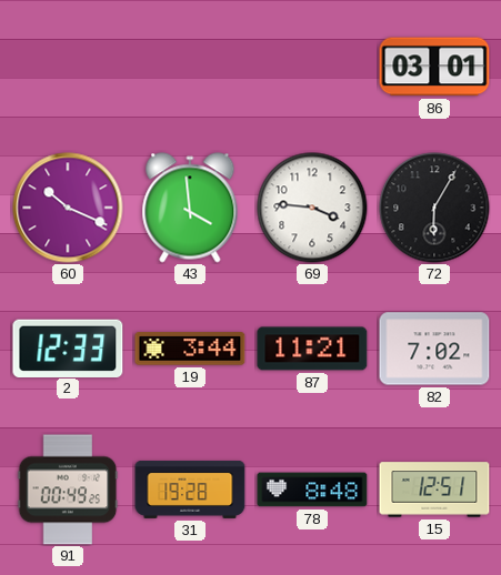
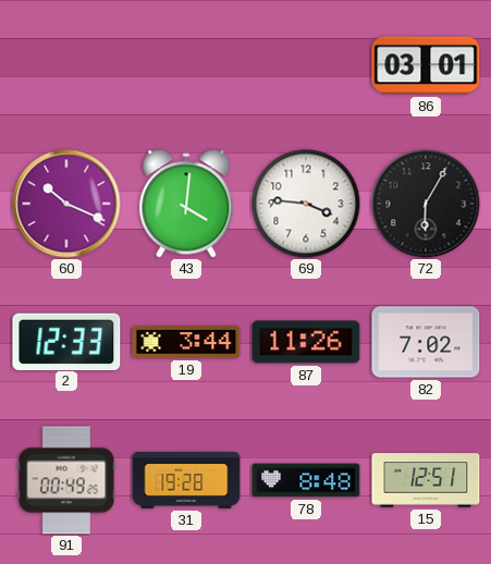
43: 3:59 -> 4:01
87: 11:21 -> 11:26
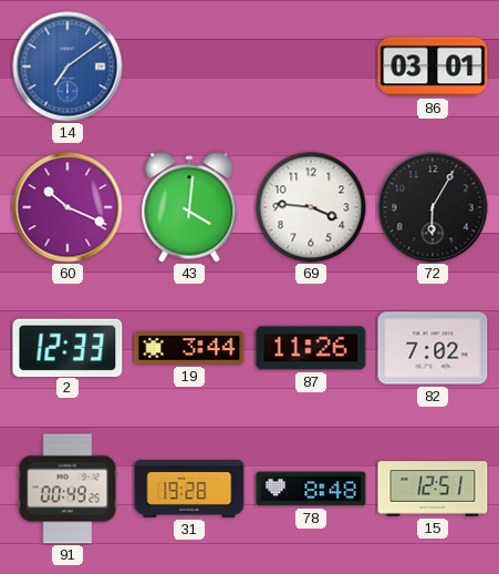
14: none -> 7:09
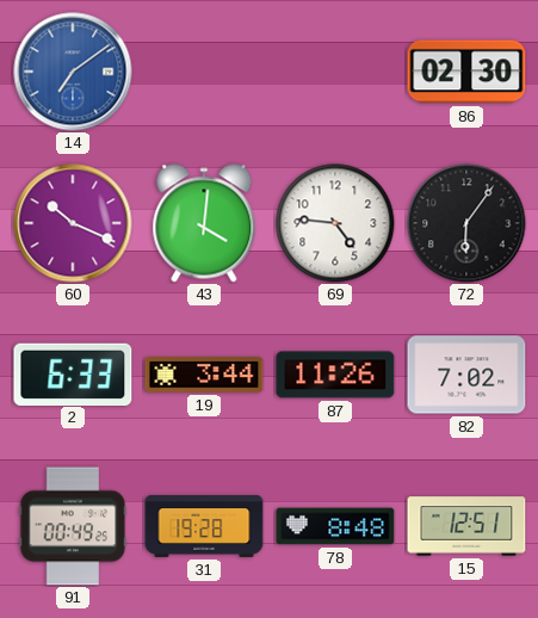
86: 03:01 -> 02:30
69: 3:46 -> 4:46
72: 6:05 -> 6:06
2: 12:33 -> 6:33
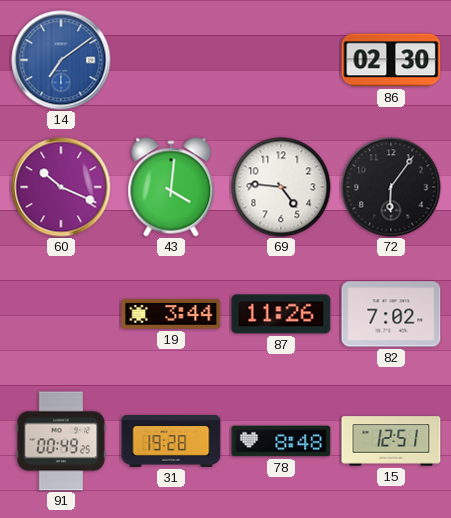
2: 6:33 -> none
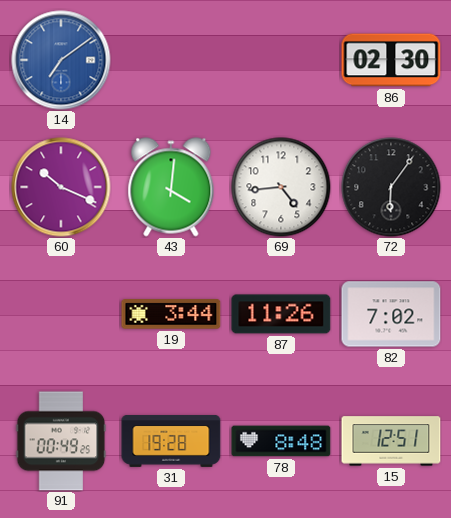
69: 4:46 -> 4:44
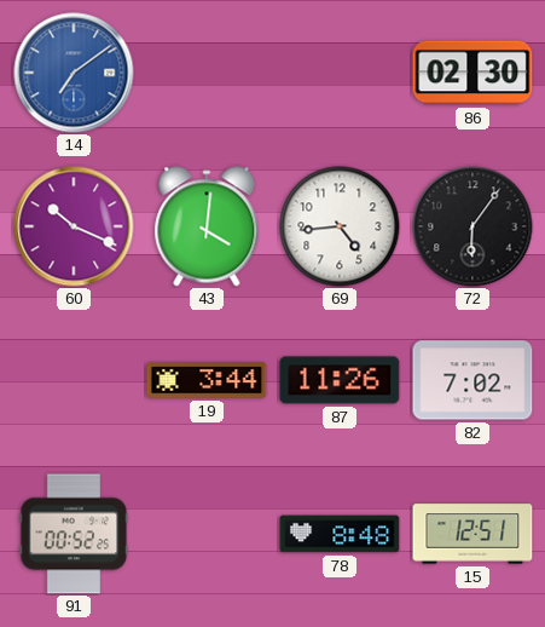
91: 00:49 -> 00:52
31: 19:28 -> none
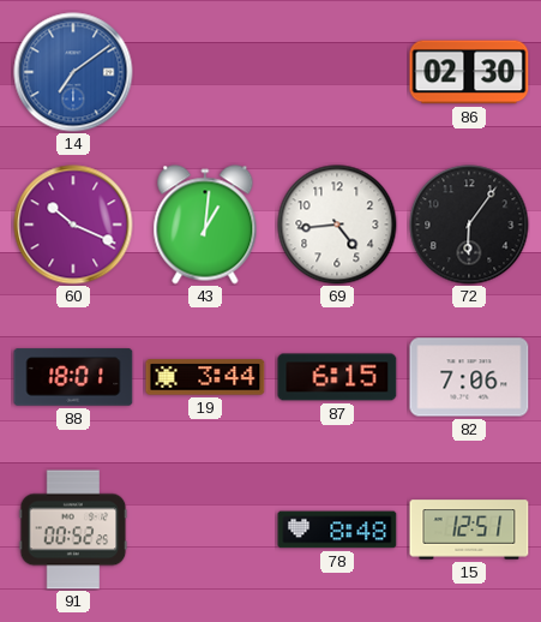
43: 4:01 -> 1:01
88: none -> 18:01
87: 11:26 -> 6:15
82: 7:02 -> 7:06
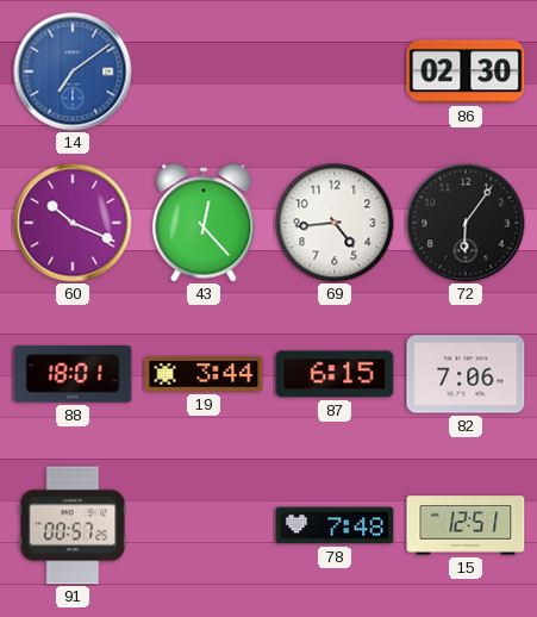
43: 1:01 -> 12:23
91: 00:52 -> 00:57
78: 8:48 -> 7:48
